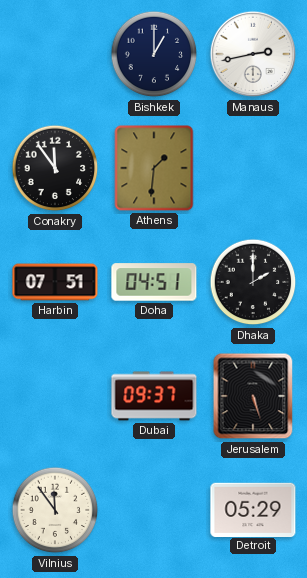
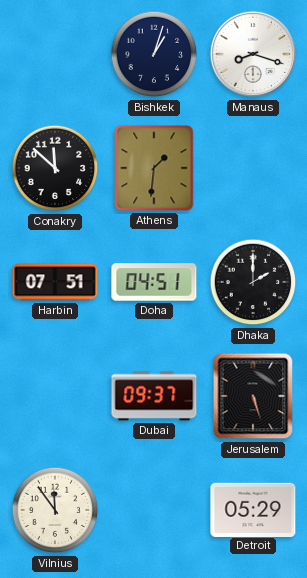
Bishkek: 1:00 -> 1:03
Manaus: 2:43 -> 8:18
Conakry: 11:54 -> 11:52
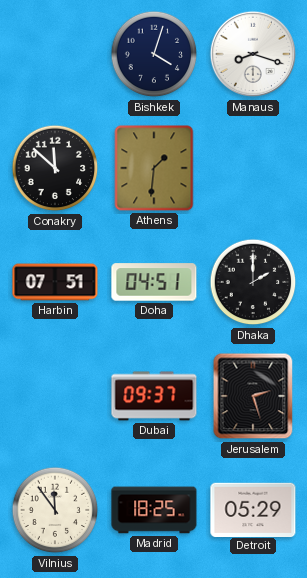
Bishkek: 1:03 -> 4:03
Jerusalem: 5:27 -> 2:27
Madrid: none -> 18:25
